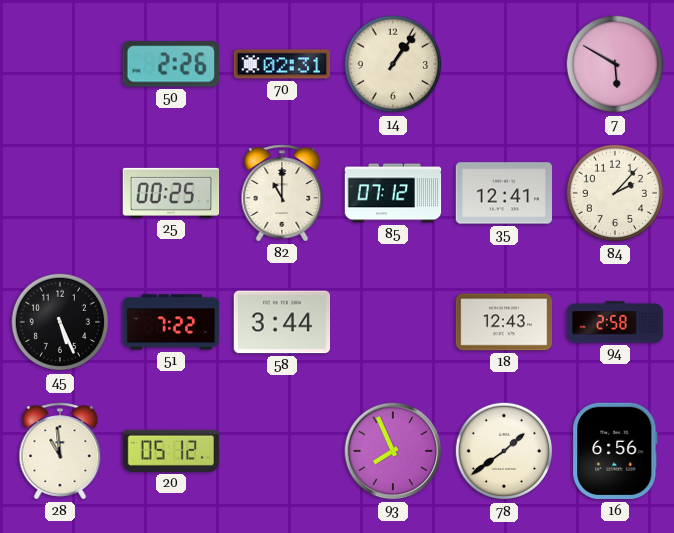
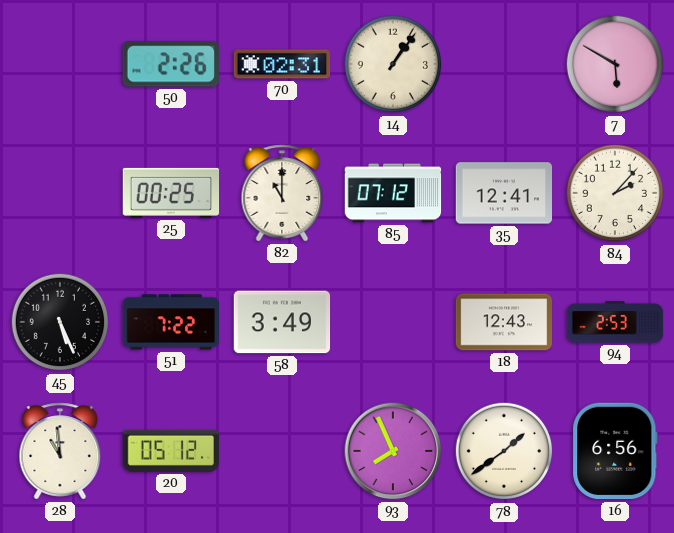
58: 3:44 -> 3:49
94: 2:58 -> 2:53
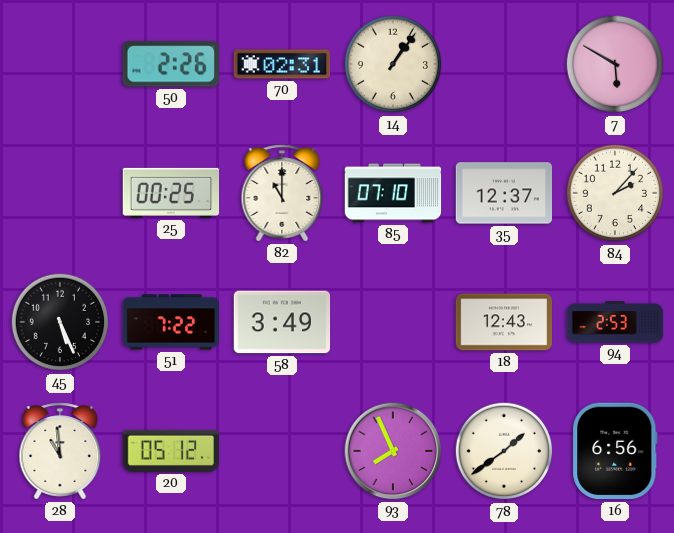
85: 07:12 -> 07:10
35: 12:41 -> 12:37
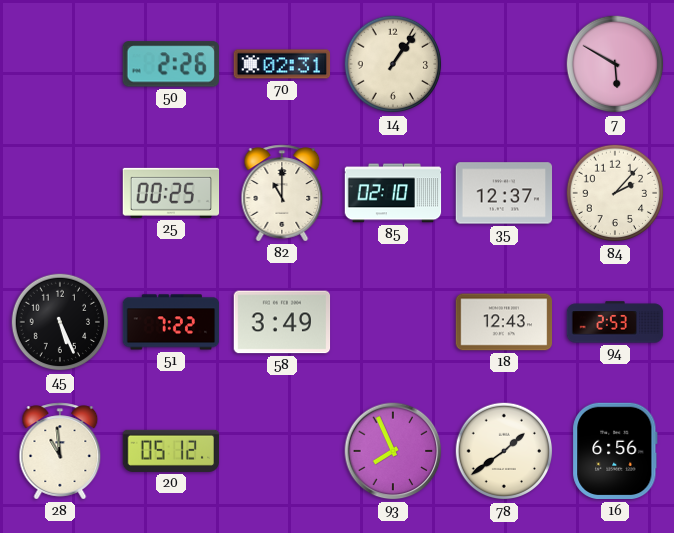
85: 07:10 -> 02:10
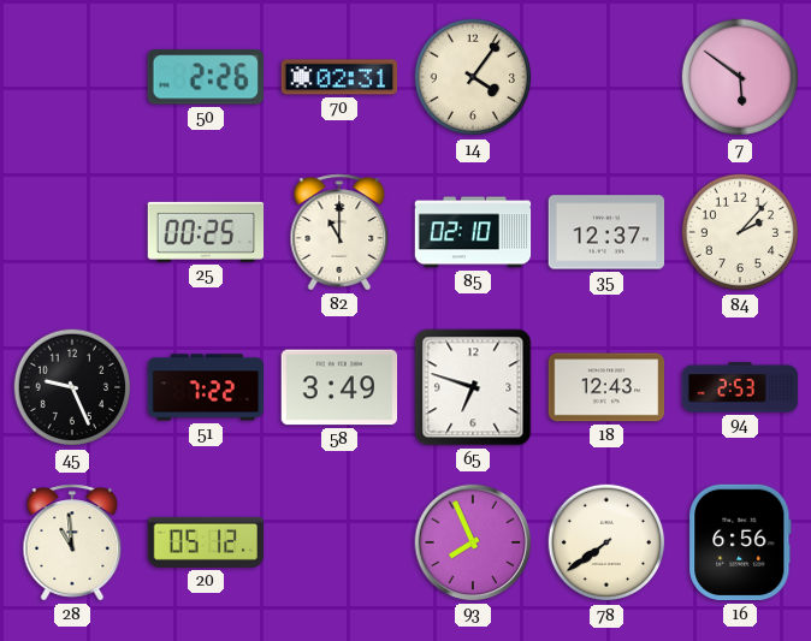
14: 1:06 -> 4:06
7: 5:50 -> 5:51
45: 5:26 -> 9:26
65: none -> 6:48
78: 1:39 -> 7:39
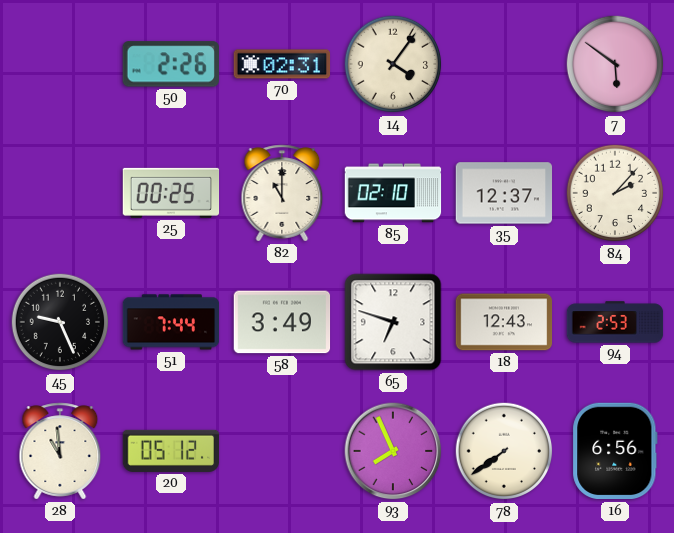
51: 7:22 -> 7:44
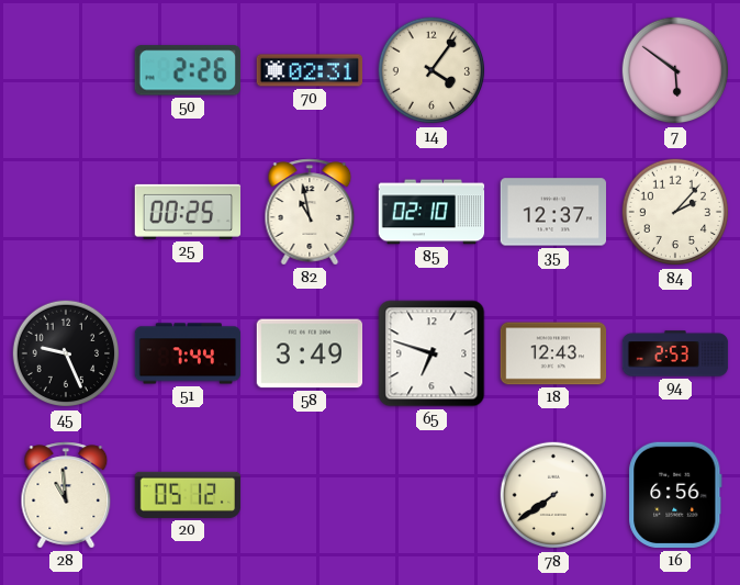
82: 11:00 -> 10:58
93: 7:56 -> none
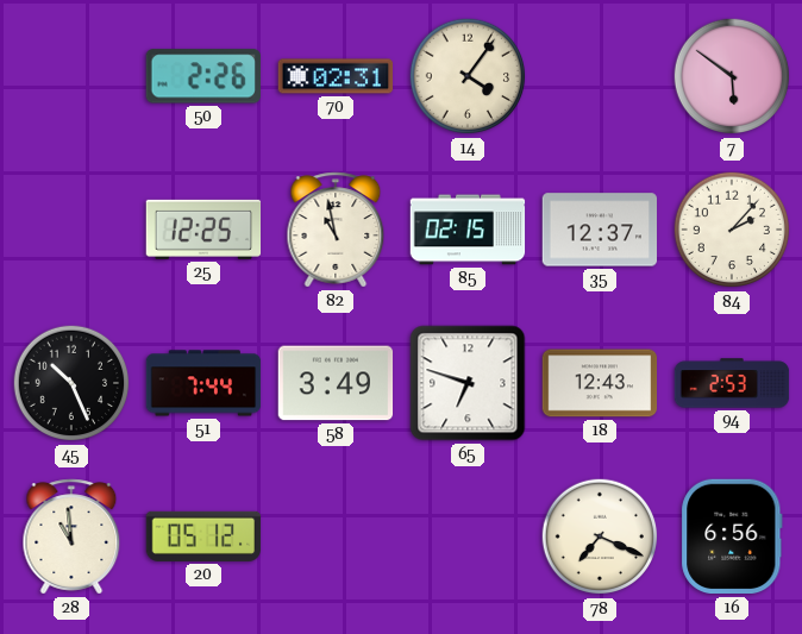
25: 00:25 -> 12:25
85: 02:10 -> 02:15
45: 9:26 -> 10:26
78: 7:39 -> 7:19
